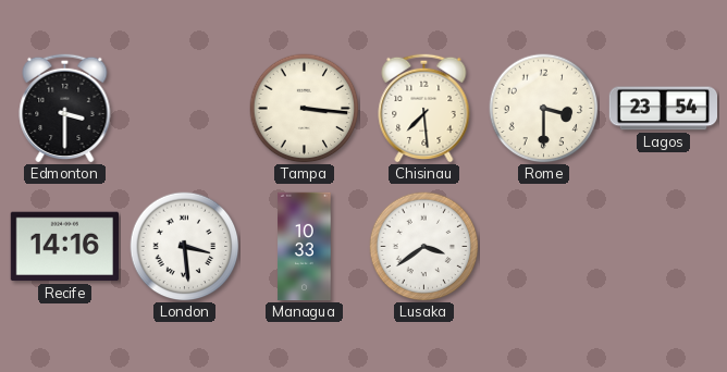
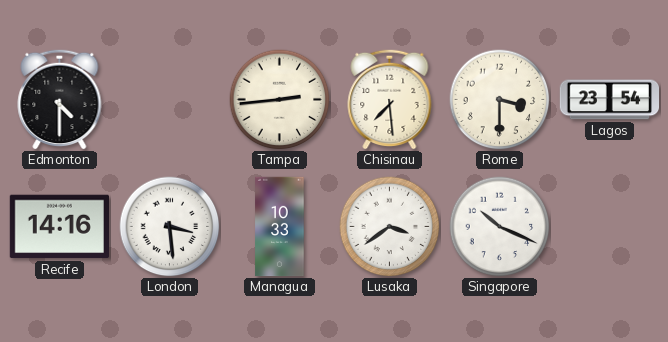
Edmonton: 3:30 -> 4:30
Tampa: 3:16 -> 2:44
Singapore: none -> 10:19
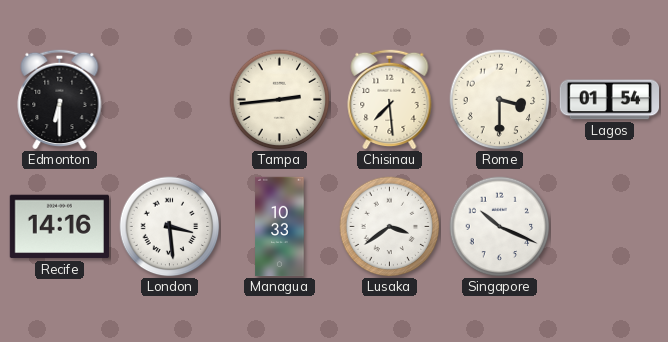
Edmonton: 4:30 -> 6:30
Lagos: 23:54 -> 01:54
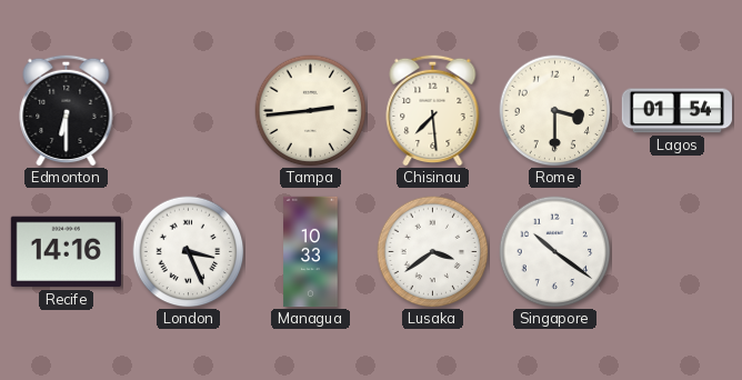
London: 3:29 -> 3:26
Singapore: 10:19 -> 10:21
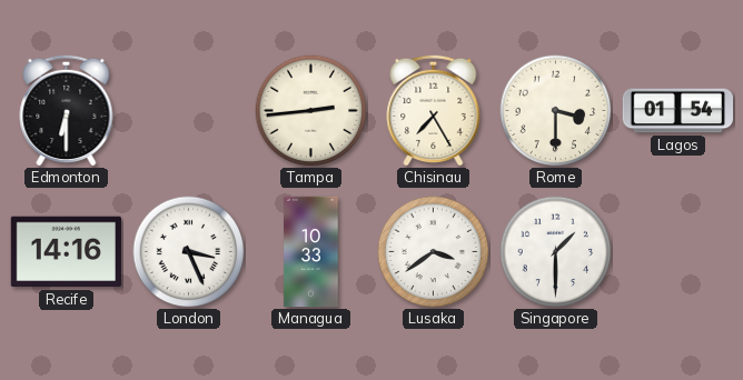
Chisinau: 7:29 -> 7:25
Singapore: 10:21 -> 1:30
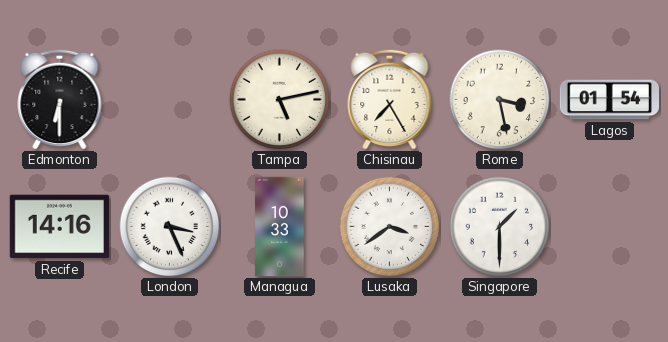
Tampa: 2:44 -> 5:13
Rome: 3:30 -> 3:28
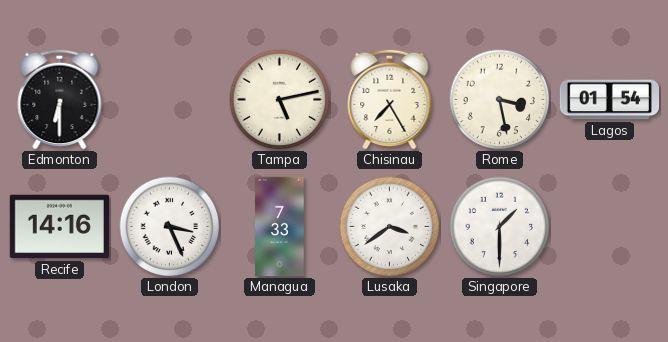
Managua: 10:33 -> 7:33
